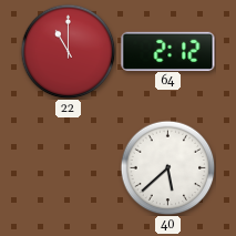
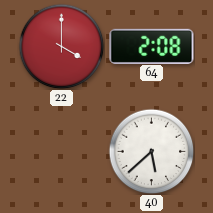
22: 11:00 -> 4:00
64: 2:12 -> 2:08
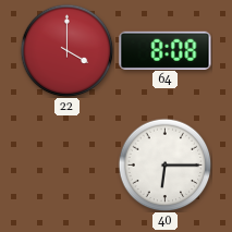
64: 2:08 -> 8:08
40: 5:38 -> 6:15
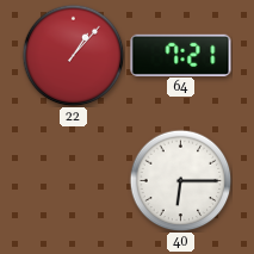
22: 4:00 -> 1:07
64: 8:08 -> 7:21
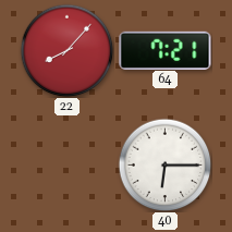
22: 1:07 -> 8:07
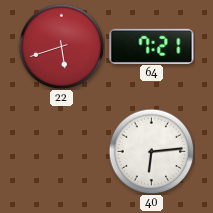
22: 8:07 -> 5:42
40: 6:15 -> 6:14
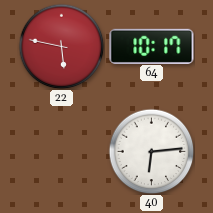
22: 5:42 -> 5:47
64: 7:21 -> 10:17
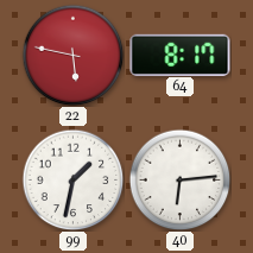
64: 10:17 -> 8:17
99: none -> 1:32
